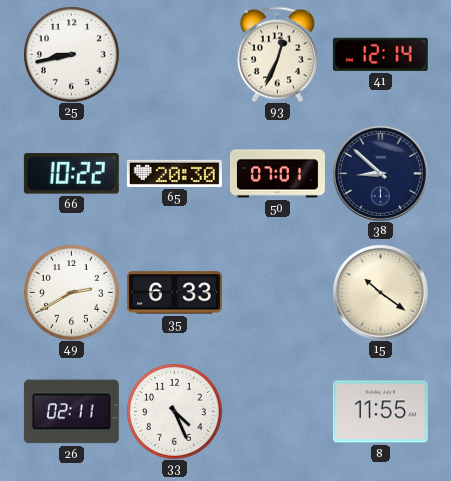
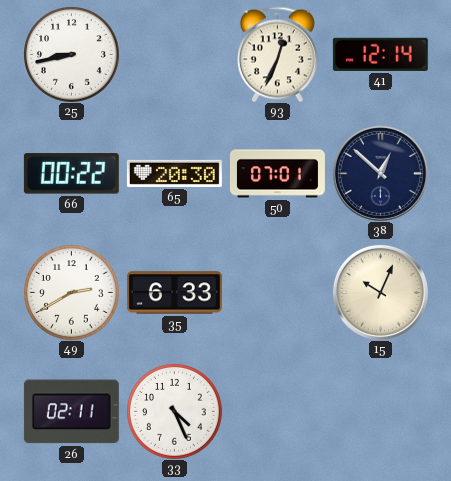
66: 10:22 -> 00:22
38: 8:52 -> 12:52
15: 10:21 -> 10:04
8: 11:55 -> none
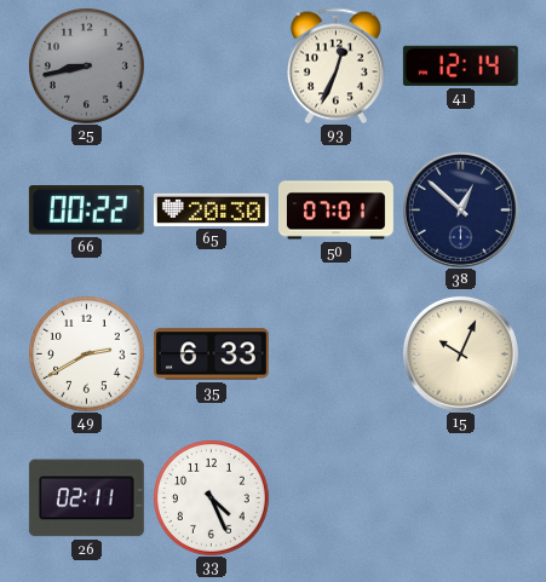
25 dial: white -> grey
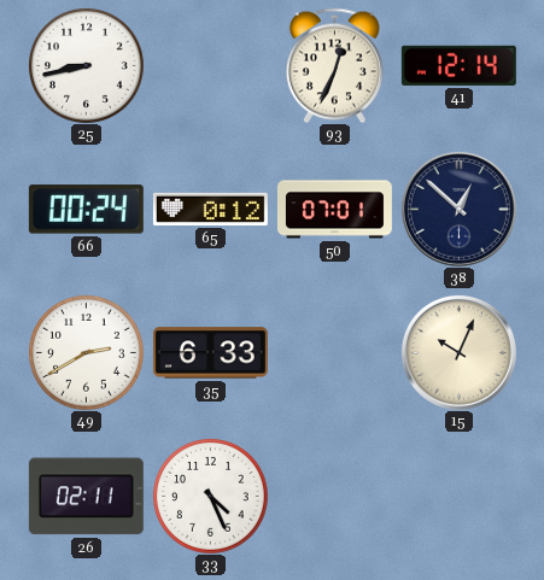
25 dial: grey -> white
66: 00:22 -> 00:24
65: 20:30 -> 0:12
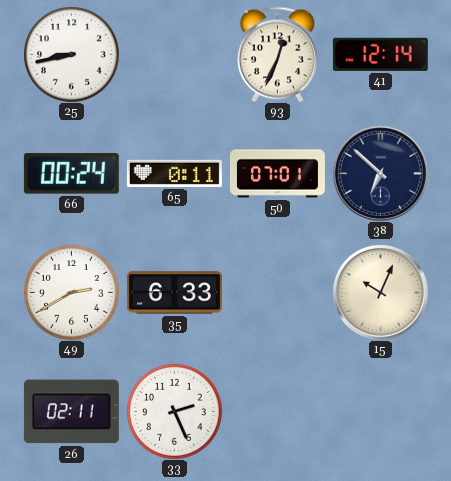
65: 0:12 -> 0:11
38: 12:52 -> 6:52
33: 4:26 -> 2:26
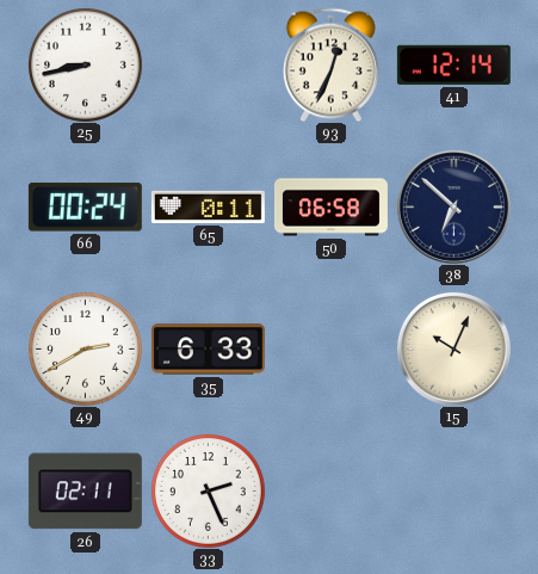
50: 07:01 -> 06:58
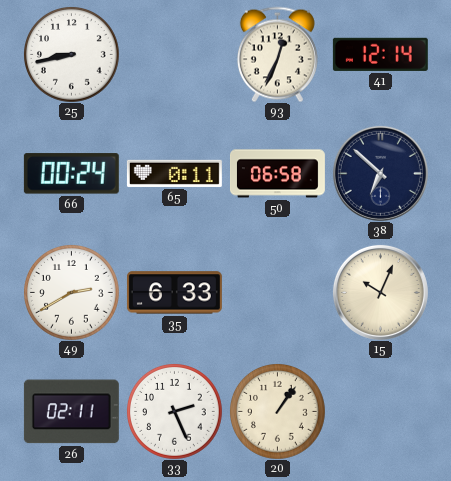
20: none -> 1:06
